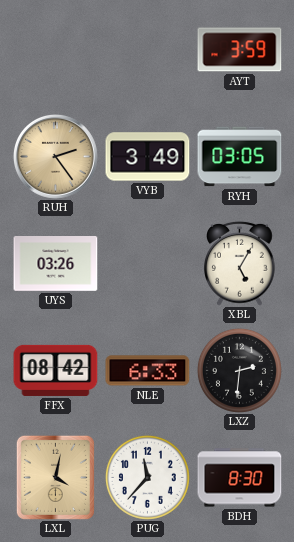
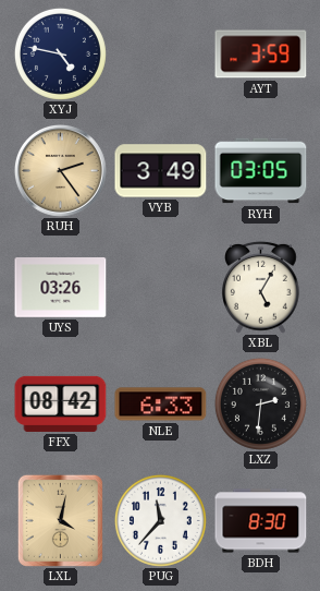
XYJ: none -> 4:47
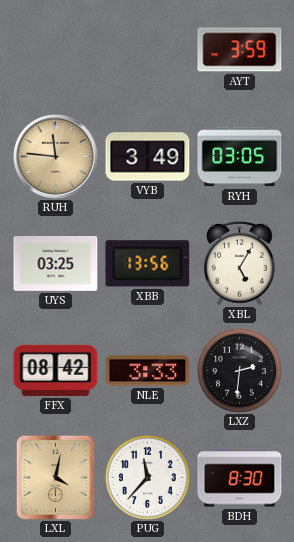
XYJ: 4:47 -> none
RUH: 2:24 -> 11:46
UYS: 03:26 -> 03:25
XBB: none -> 13:56
NLE: 6:33 -> 3:33
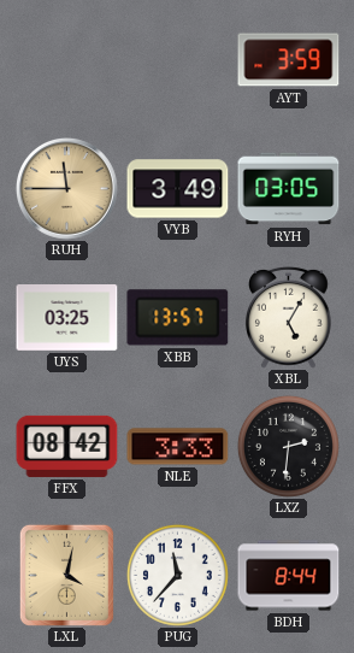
RUH: 11:46 -> 11:45
XBB: 13:56 -> 13:57
BDH: 8:30 -> 8:44
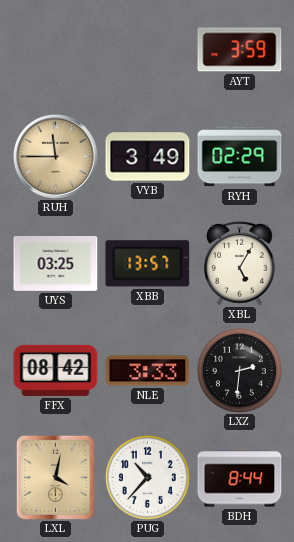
RYH: 03:05 -> 02:29
PUG: 11:37 -> 10:37
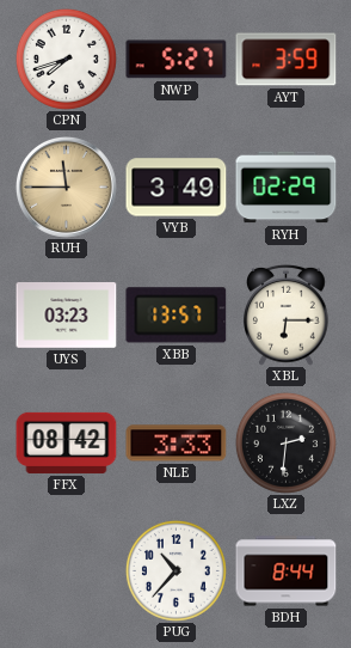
CPN: none -> 7:42
NWP: none -> 5:27
UYS: 03:25 -> 03:23
XBL: 5:05 -> 6:15
LXL: 4:02 -> none
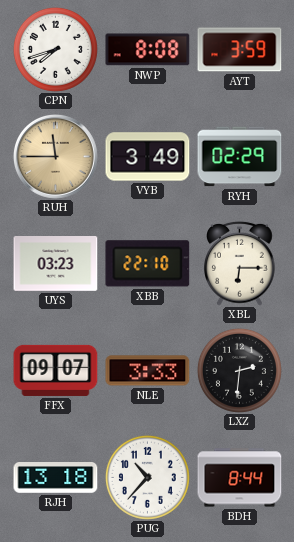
NWP: 5:27 -> 8:08
XBB: 13:57 -> 22:10
FFX: 08:42 -> 09:07
RJH: none -> 13:18
